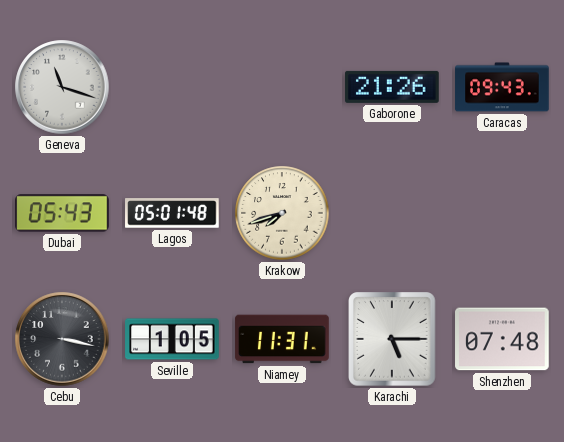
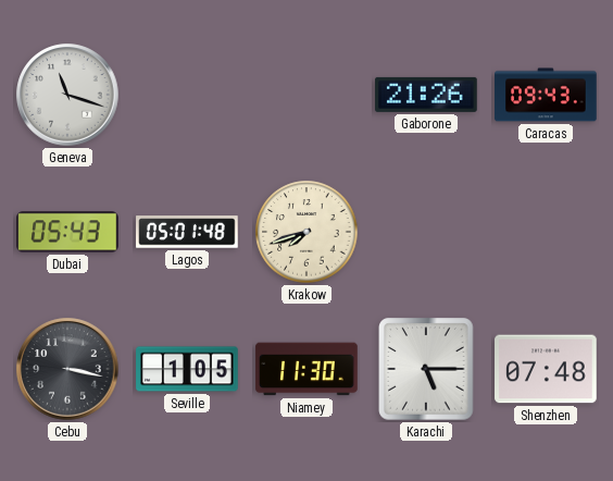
Niamey: 11:31 -> 11:30
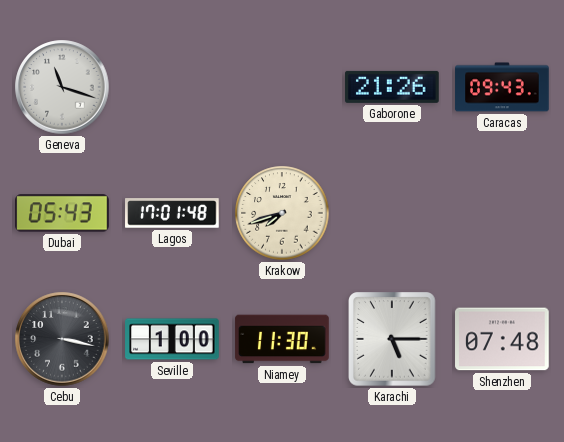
Lagos: 05:01 -> 17:01
Seville: 1:05 -> 1:00
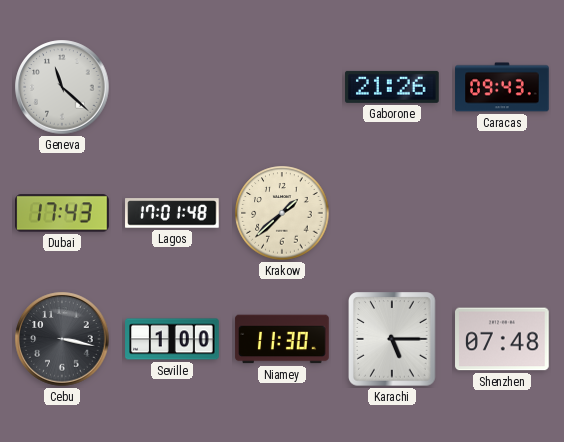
Geneva: 11:18 -> 11:22
Dubai: 05:43 -> 17:43
Krakow: 7:42 -> 1:38
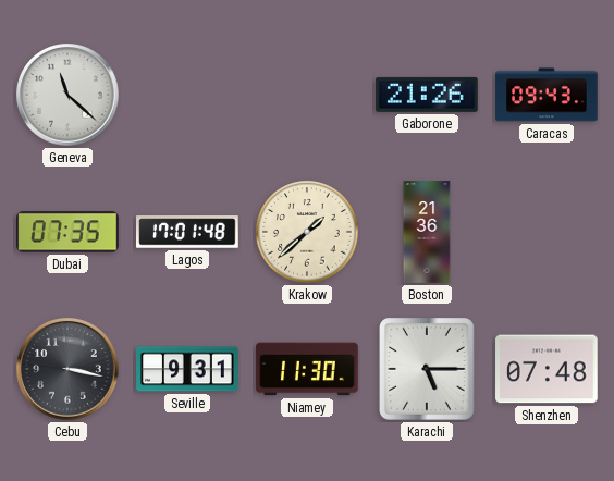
Dubai: 17:43 -> 07:35
Boston: none -> 21:36
Seville: 1:00 -> 9:31
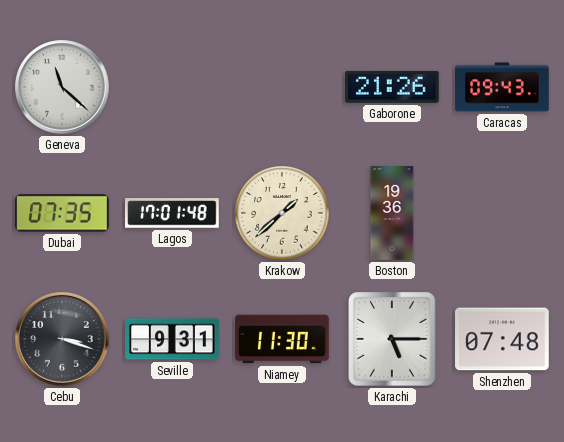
Boston: 21:36 -> 19:36
Cebu: 3:17 -> 3:18
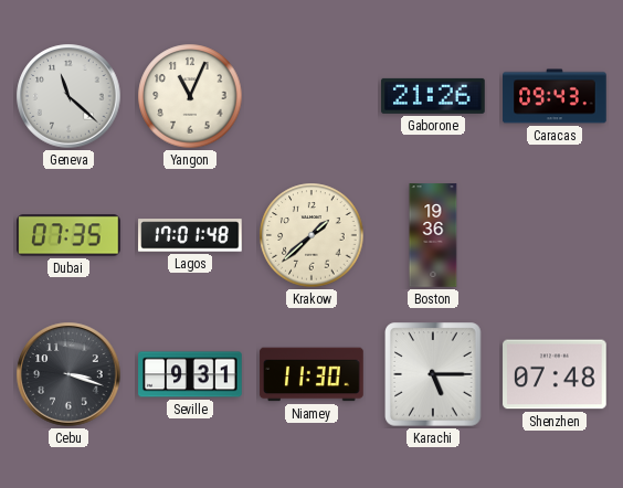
Yangon: none -> 11:04
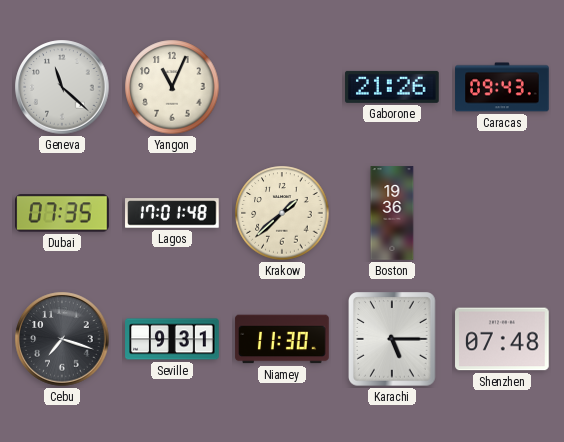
Cebu: 3:18 -> 7:18
